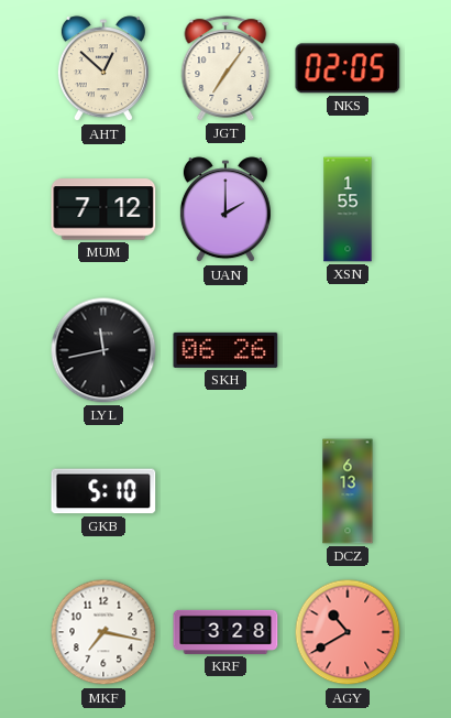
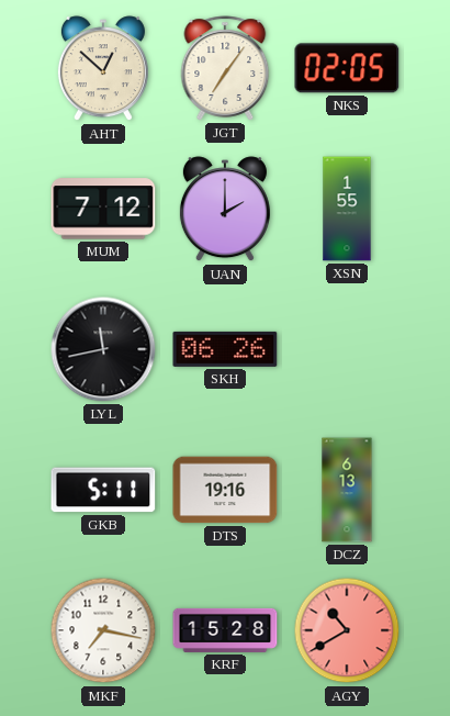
GKB: 5:10 -> 5:11
DTS: none -> 19:16
KRF: 3:28 -> 15:28
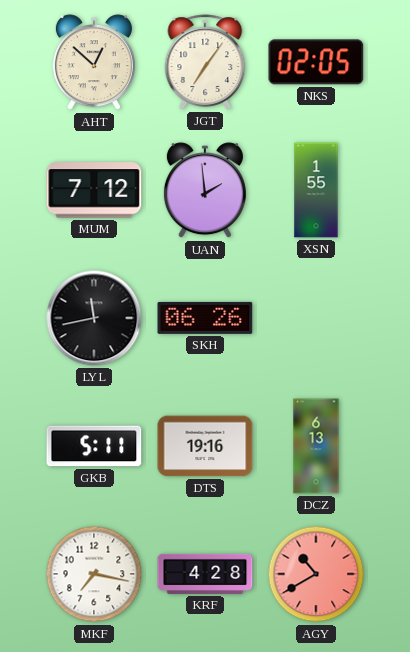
UAN: 2:00 -> 1:59
KRF: 15:28 -> 4:28
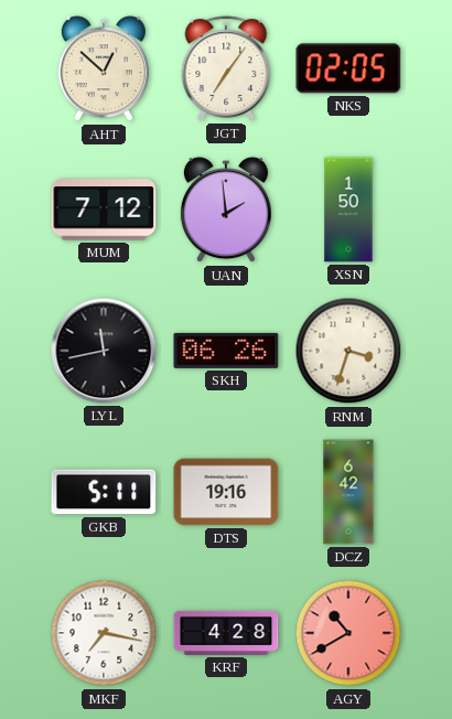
XSN: 1:55 -> 1:50
RNM: none -> 3:33
DCZ: 6:13 -> 6:42
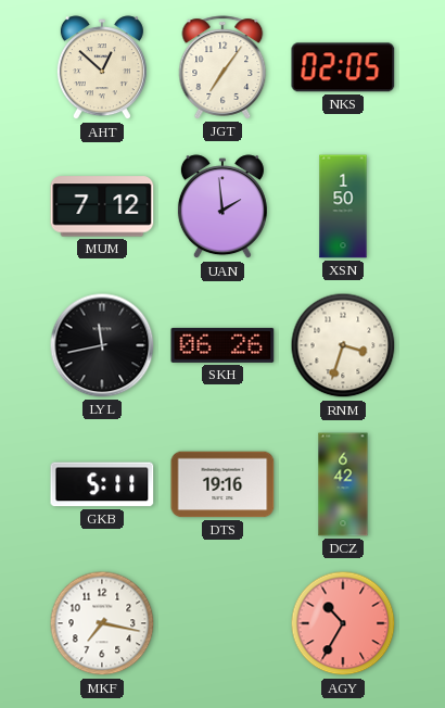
KRF: 4:28 -> none
AGY: 10:40 -> 10:35
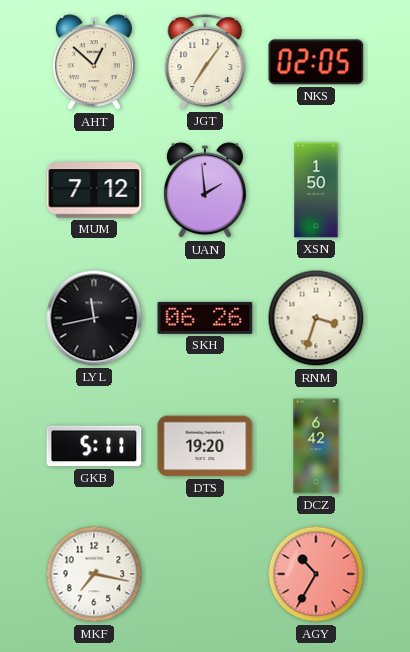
DTS: 19:16 -> 19:20
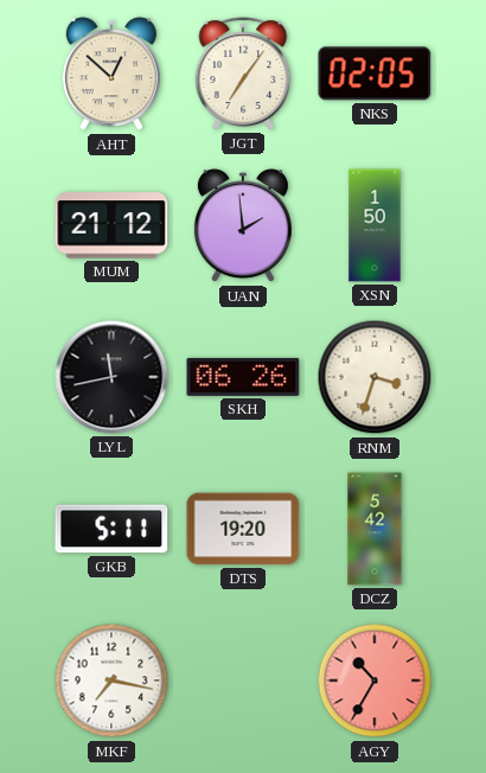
MUM: 7:12 -> 21:12
DCZ: 6:42 -> 5:42
